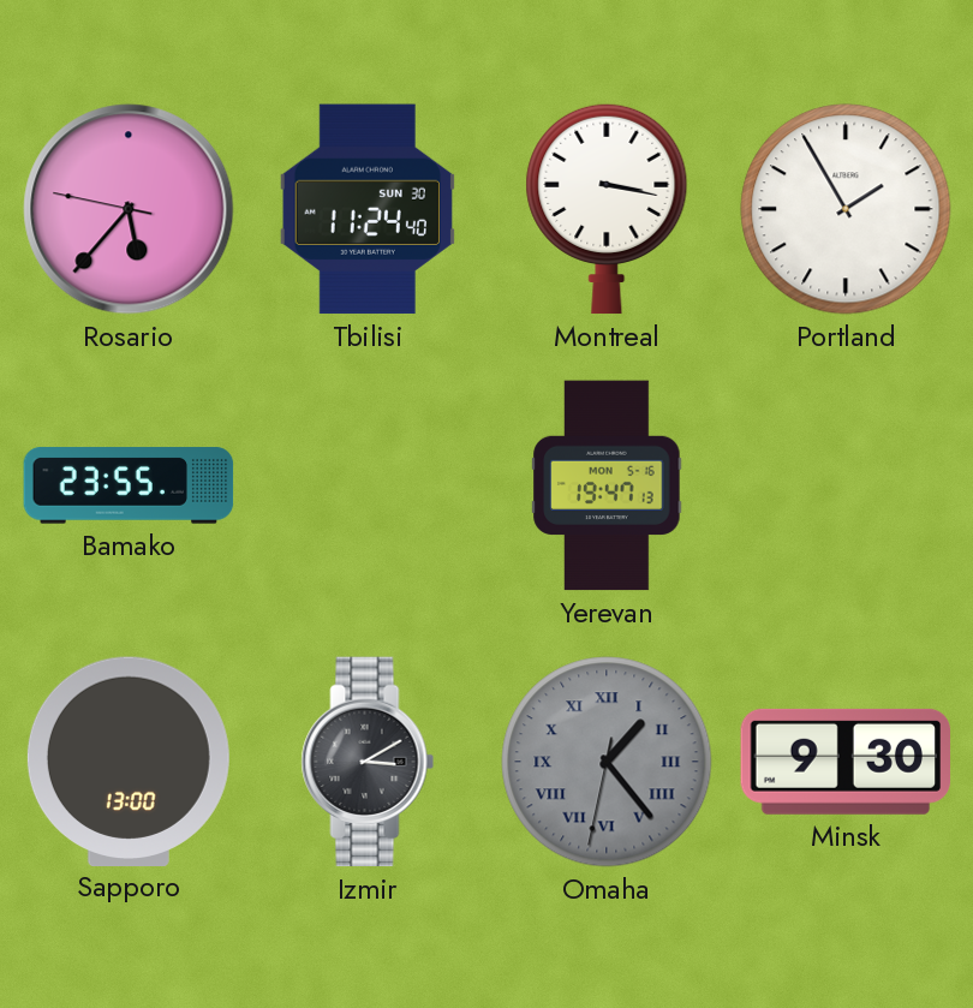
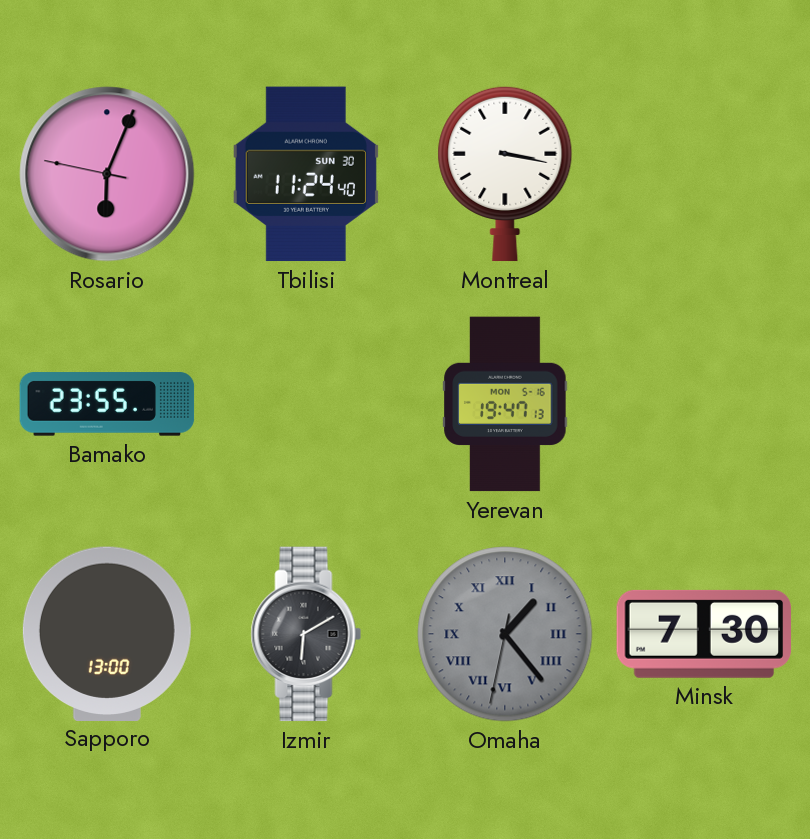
Rosario: 5:36 -> 6:03
Portland: 1:55 -> none
Izmir: 3:10 -> 6:10
Minsk: 9:30 -> 7:30
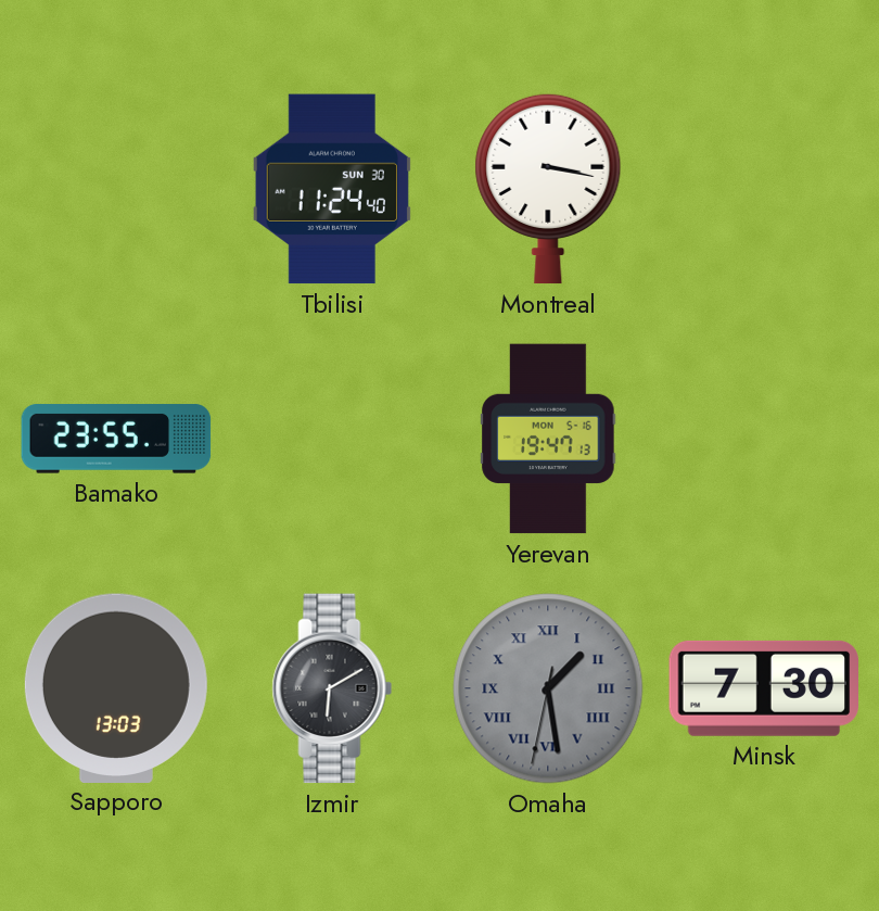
Rosario: 6:03 -> none
Sapporo: 13:00 -> 13:03
Omaha: 1:23 -> 1:28
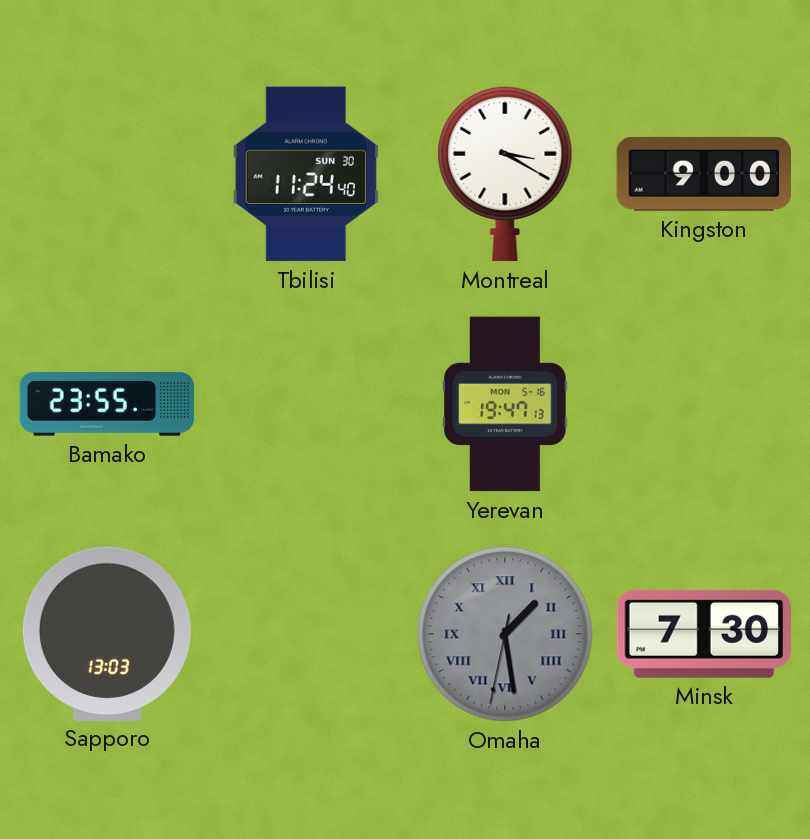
Montreal: 3:17 -> 3:20
Kingston: none -> 9:00
Izmir: 6:10 -> none
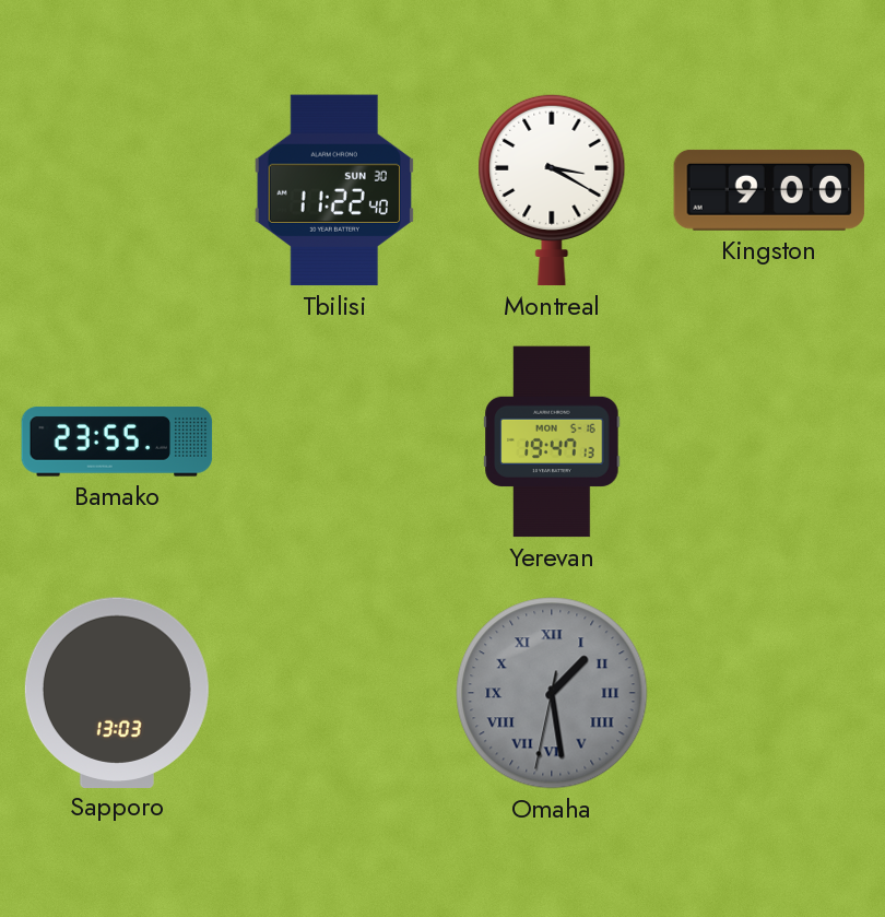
Tbilisi: 11:24 -> 11:22
Minsk: 7:30 -> none
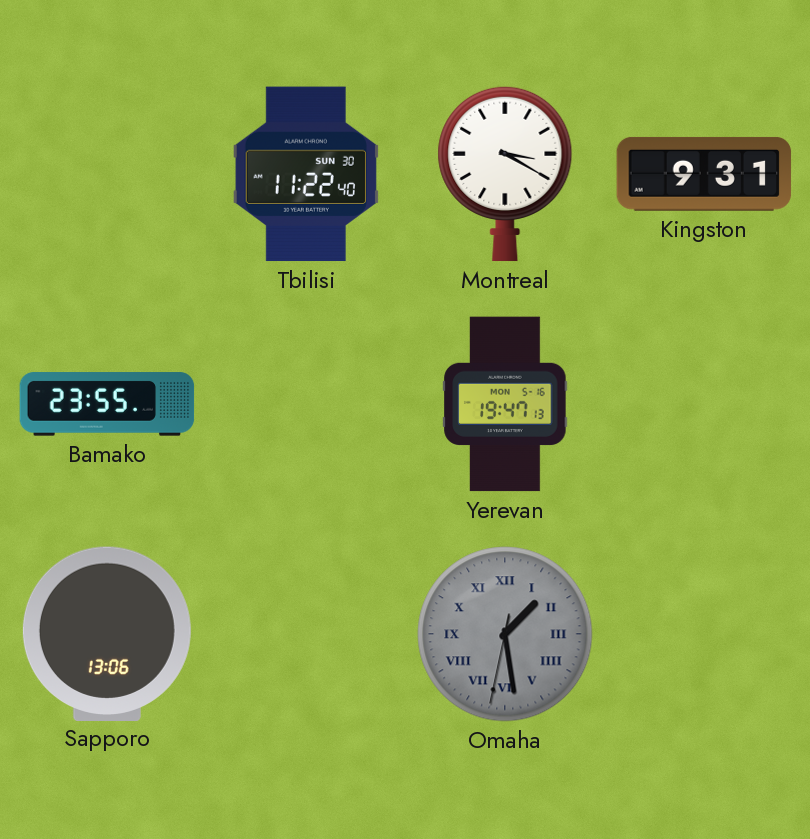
Kingston: 9:00 -> 9:31
Sapporo: 13:03 -> 13:06
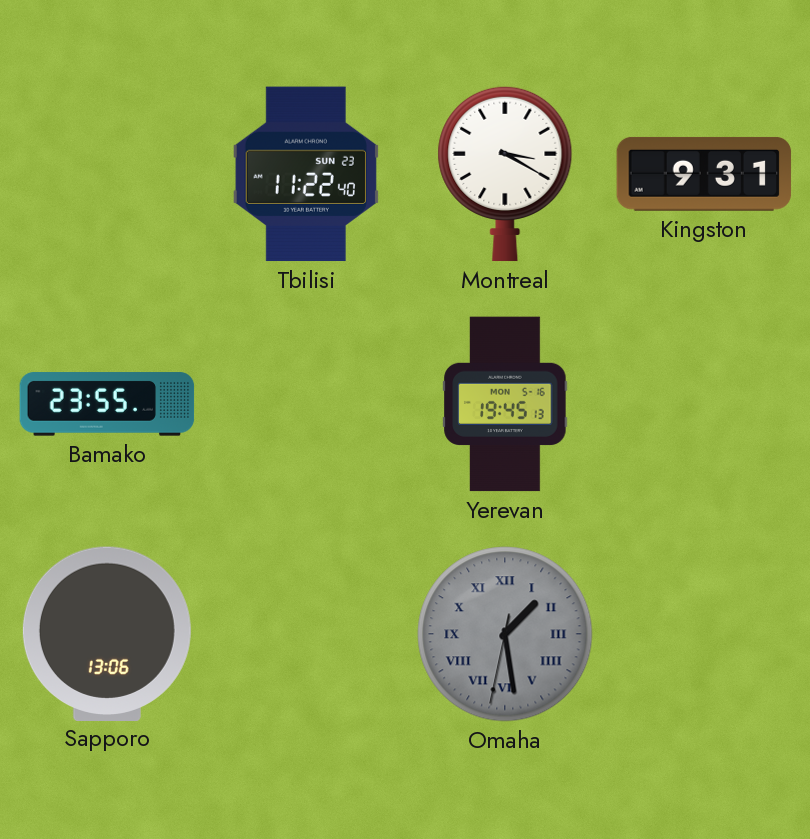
Tbilisi date: SUN 30 -> SUN 23
Yerevan: 19:47 -> 19:45
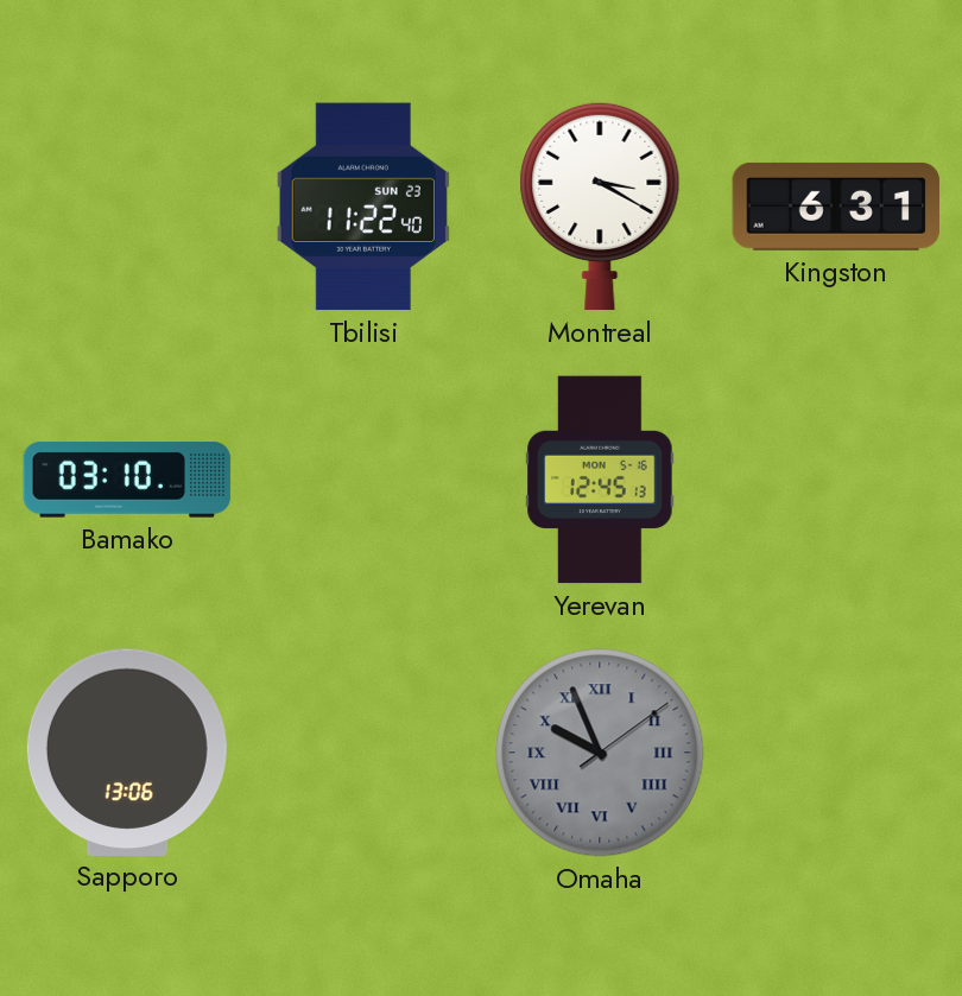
Kingston: 9:31 -> 6:31
Bamako: 23:55 -> 03:10
Yerevan: 19:45 -> 12:45
Omaha: 1:28 -> 9:56
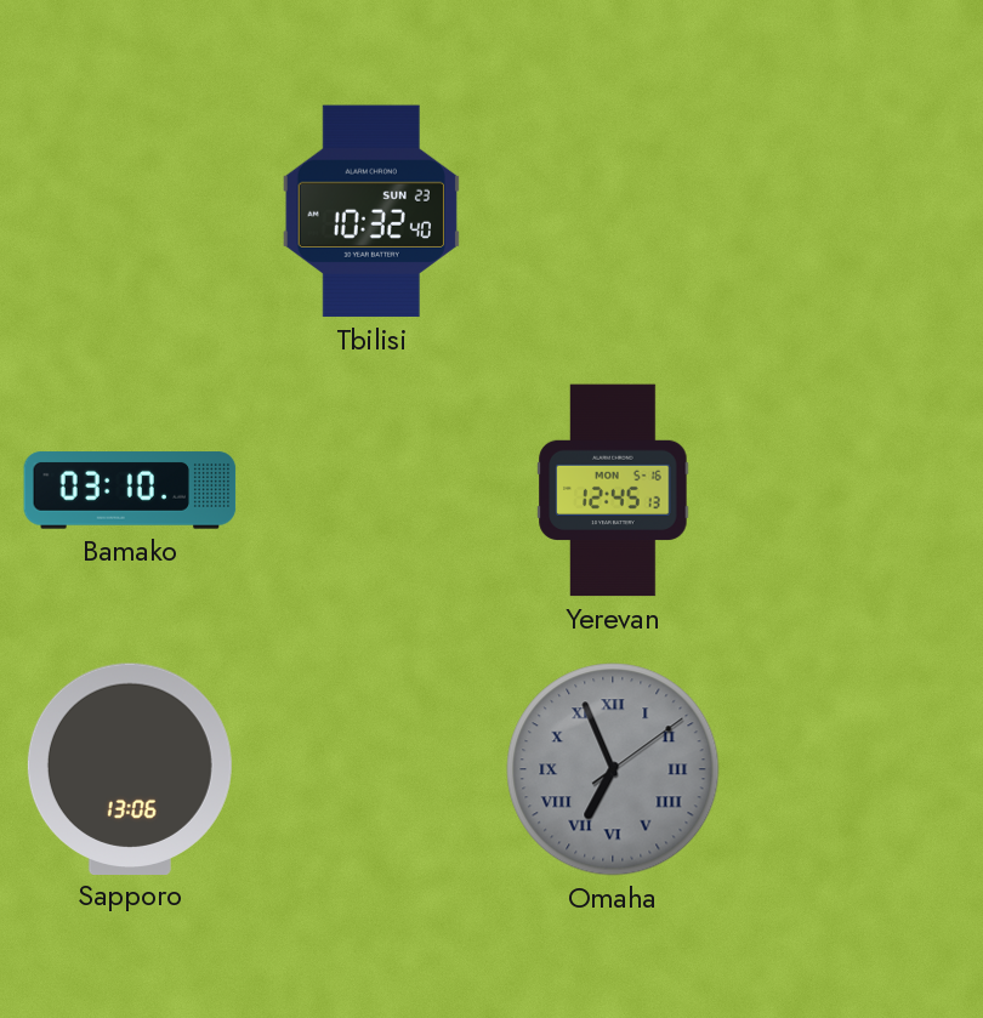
Tbilisi: 11:22 -> 10:32
Montreal: 3:20 -> none
Kingston: 6:31 -> none
Omaha: 9:56 -> 6:56
